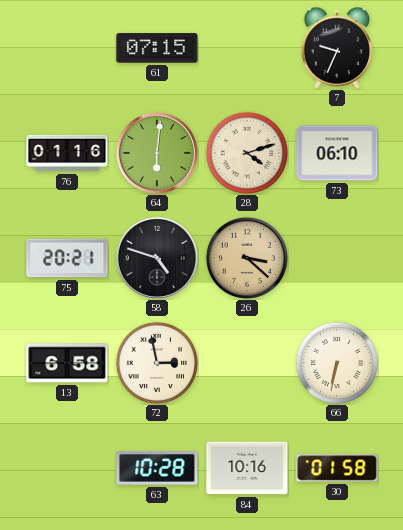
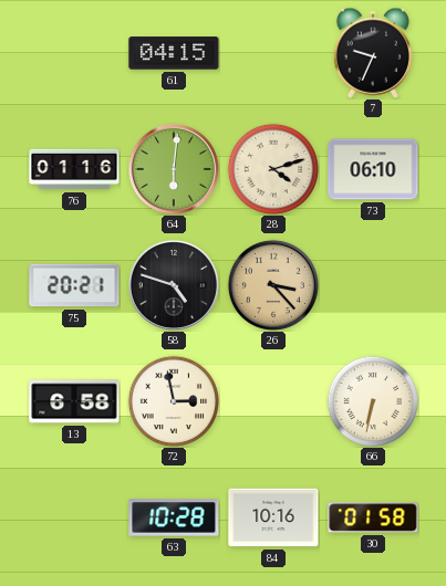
61: 07:15 -> 04:15
26: 3:22 -> 3:23
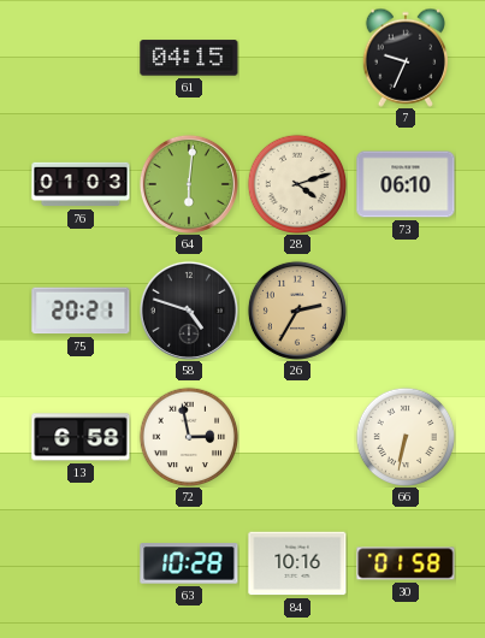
76: 01:16 -> 01:03
26: 3:23 -> 2:35
